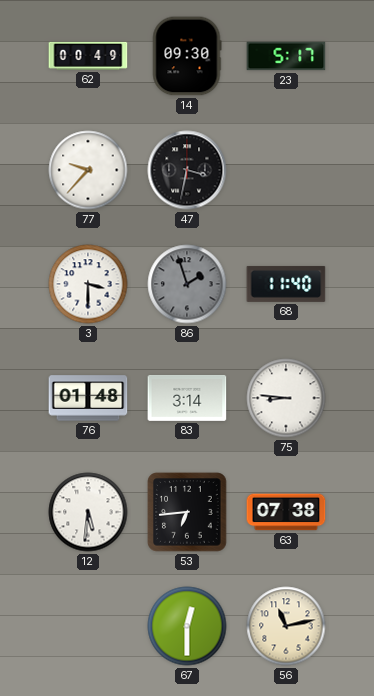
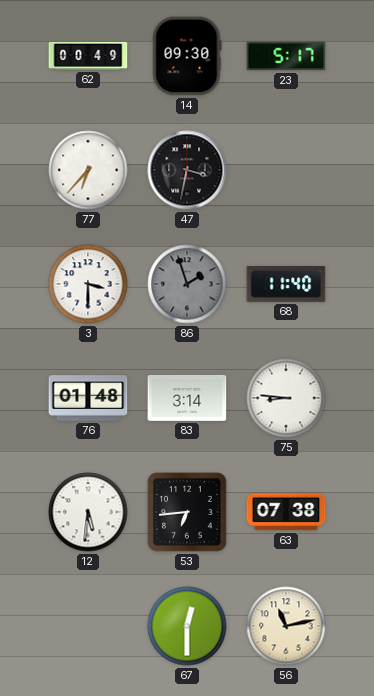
77: 9:37 -> 6:37
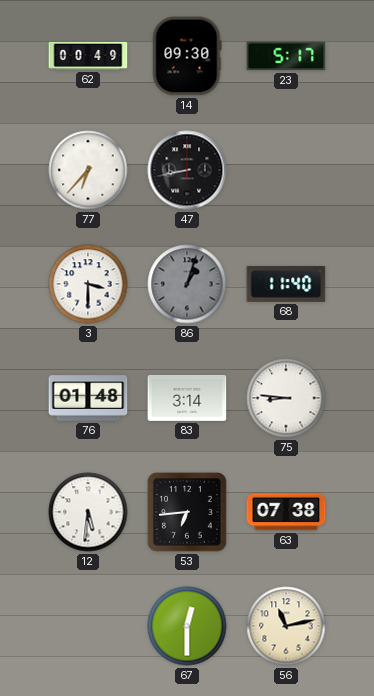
47: 3:32 -> 8:43
86: 1:57 -> 1:03
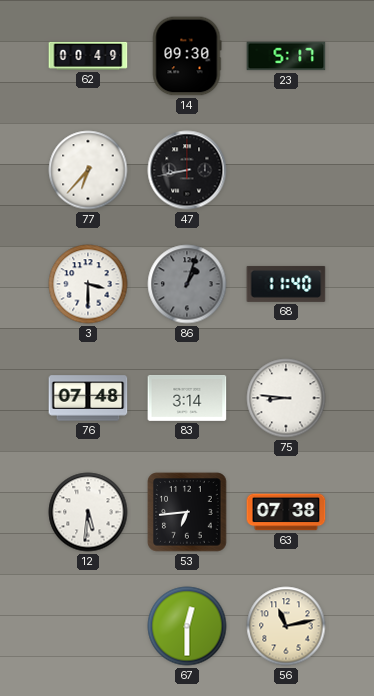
76: 01:48 -> 07:48
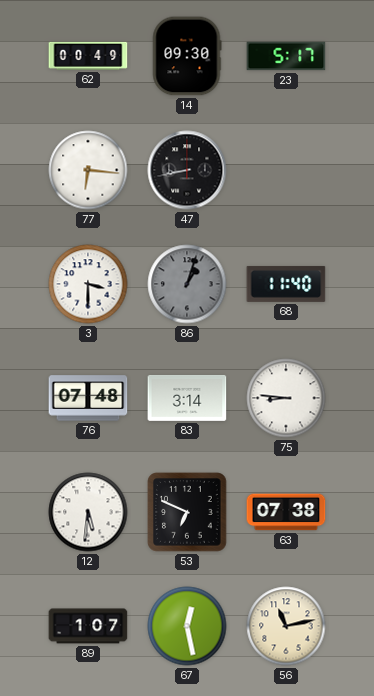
77: 6:37 -> 6:16
53: 6:44 -> 6:49
89: none -> 1:07
67: 12:30 -> 12:28
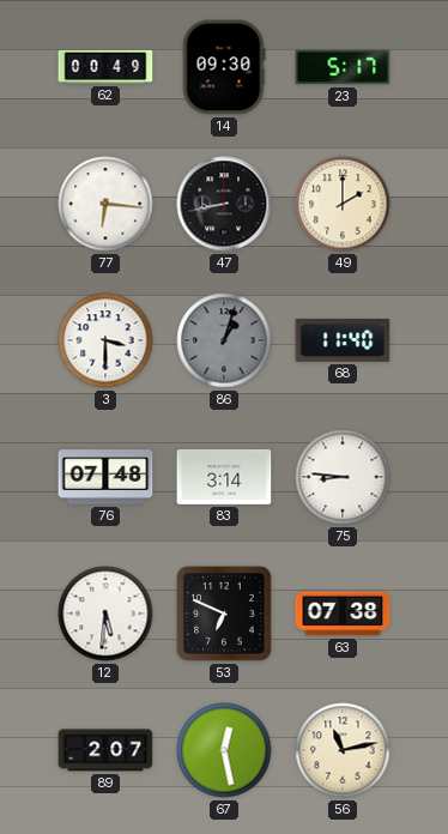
49: none -> 2:00
89: 1:07 -> 2:07
